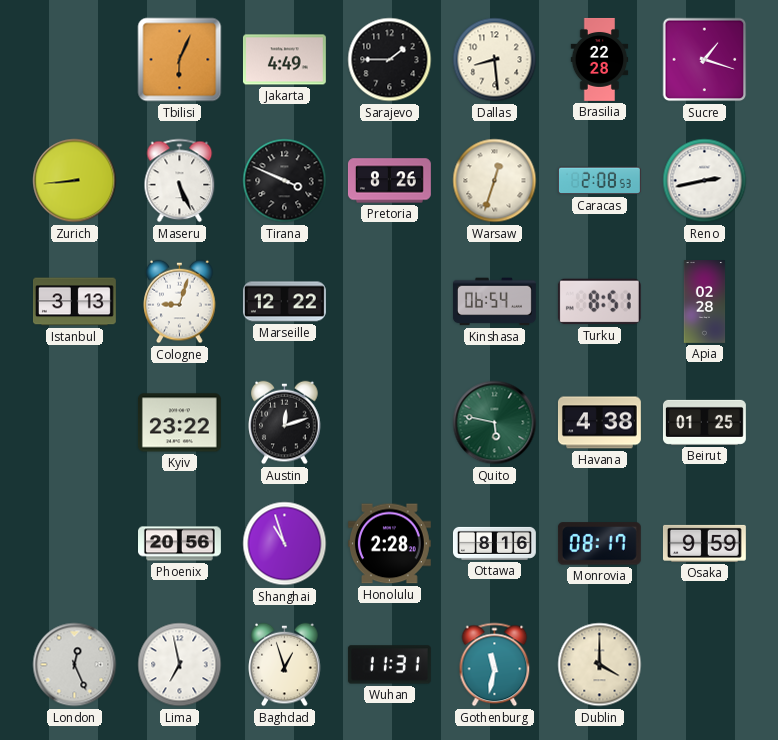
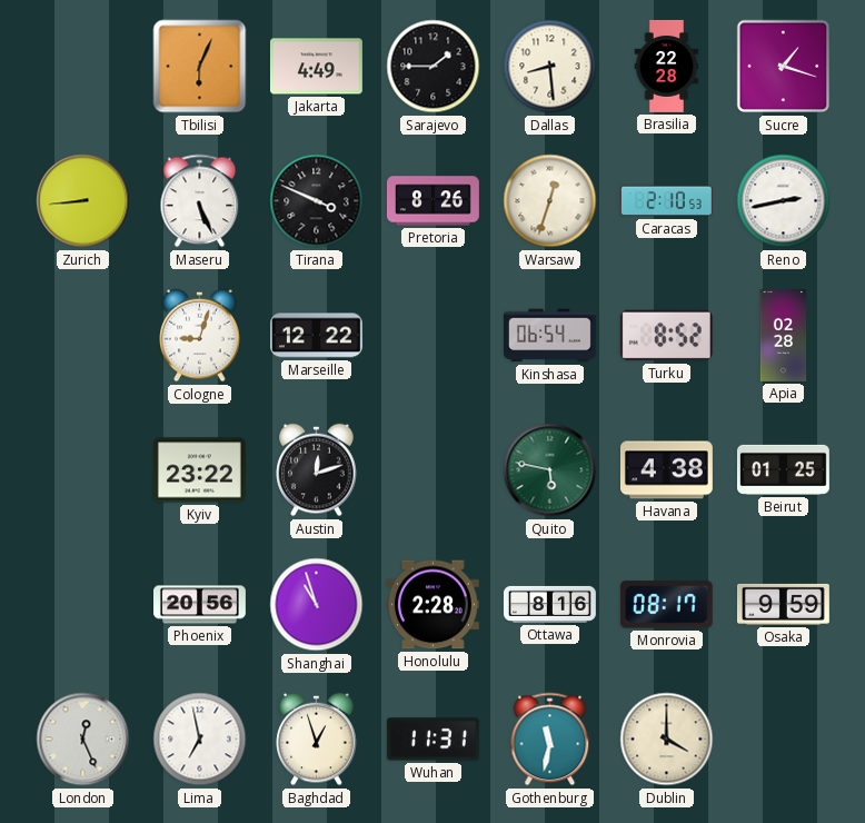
Caracas: 2:08 -> 2:10
Istanbul: 3:13 -> none
Turku: 8:51 -> 8:52
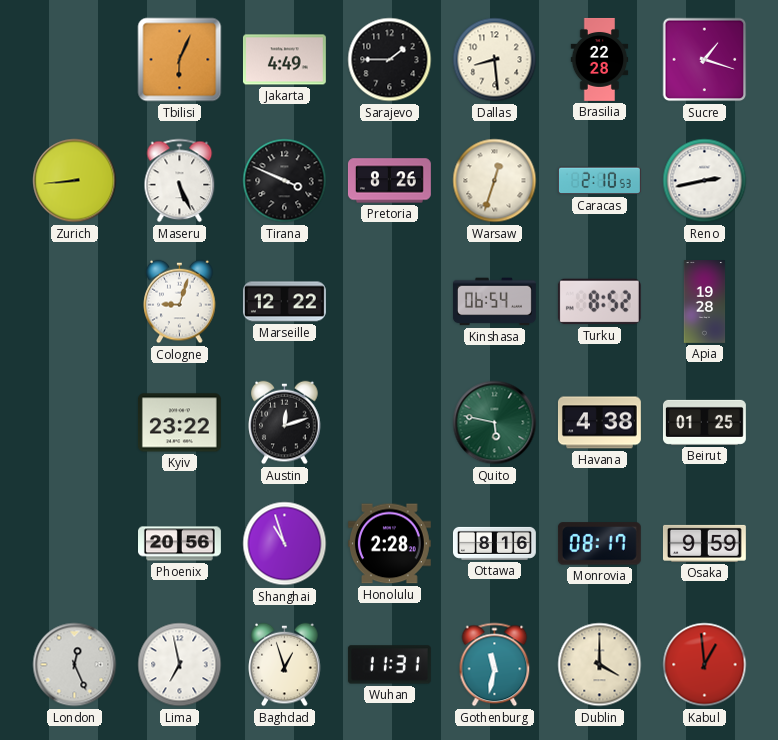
Apia: 02:28 -> 19:28
Kabul: none -> 12:59
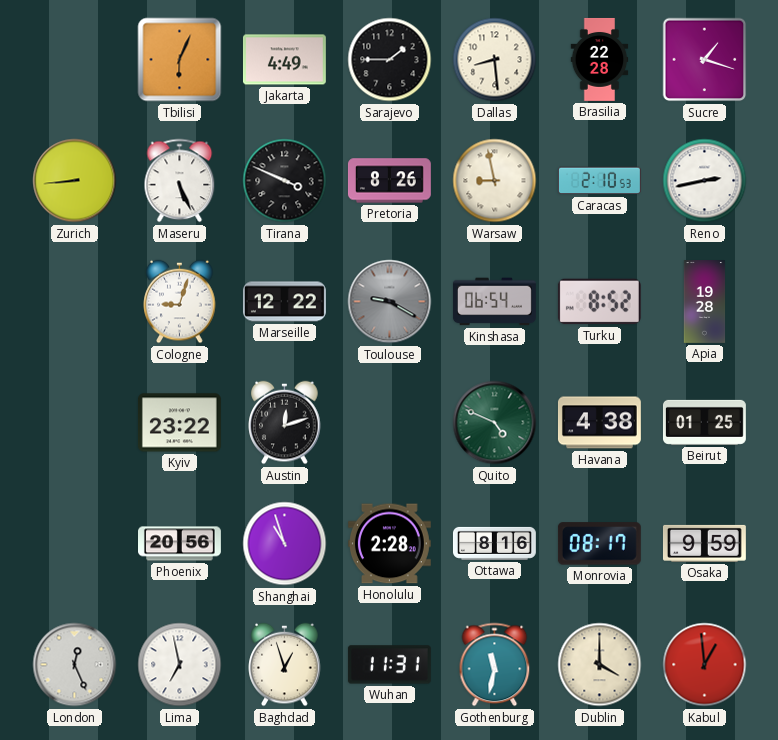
Warsaw: 12:33 -> 8:58
Toulouse: none -> 9:20
Quito: 5:47 -> 4:49
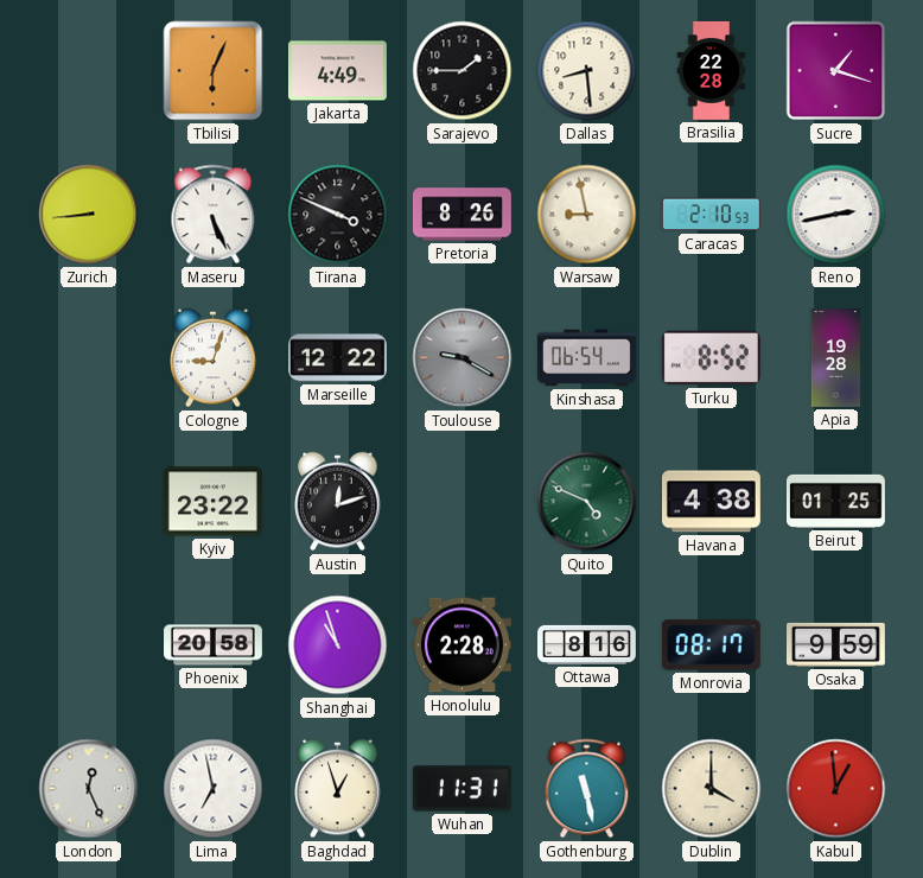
Phoenix: 20:56 -> 20:58
Gothenburg: 11:32 -> 11:28
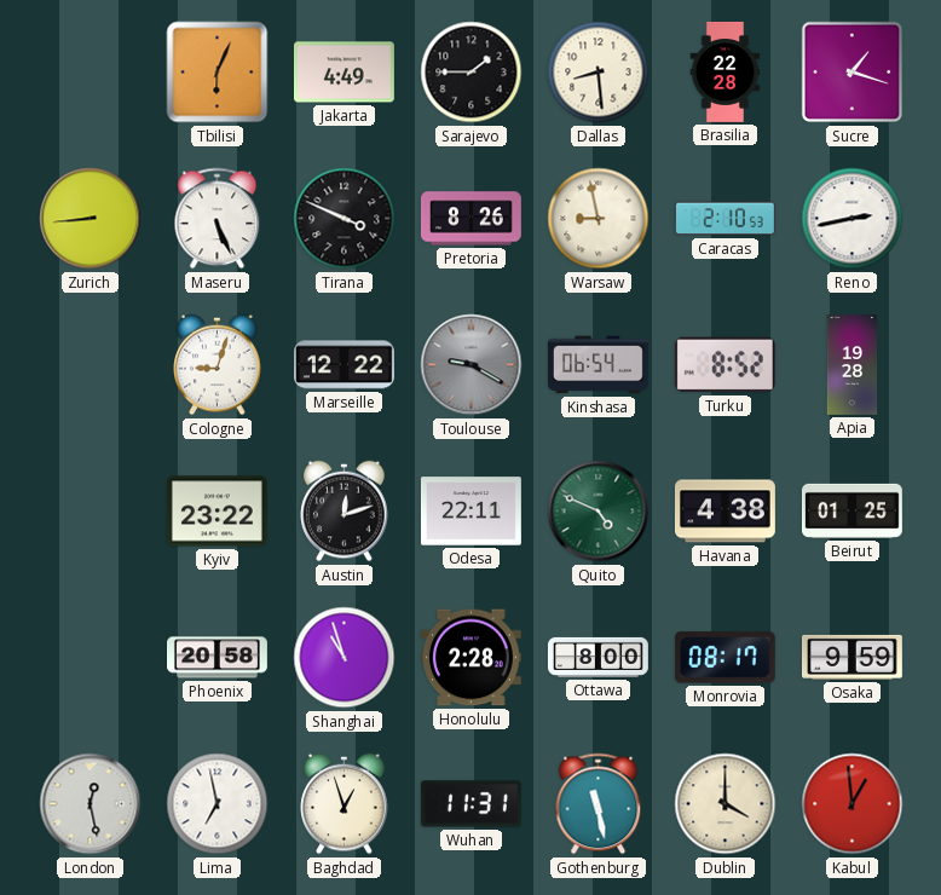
Odesa: none -> 22:11
Ottawa: 8:16 -> 8:00
London: 12:26 -> 12:28
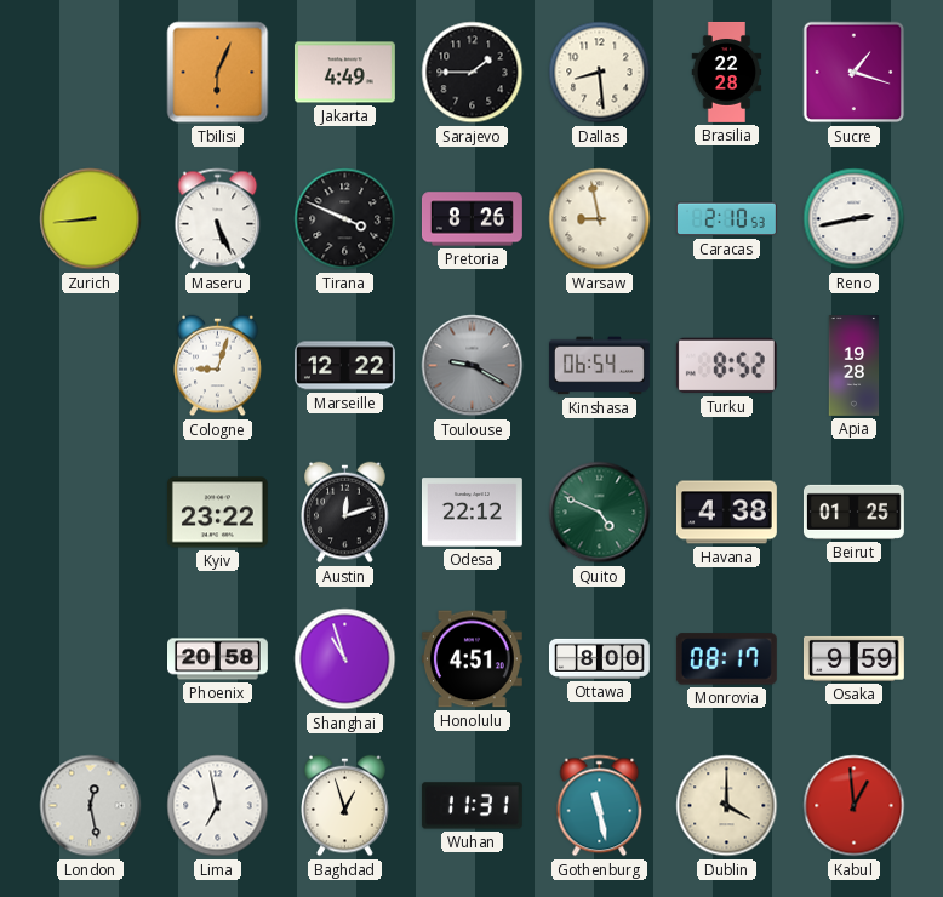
Odesa: 22:11 -> 22:12
Honolulu: 2:28 -> 4:51
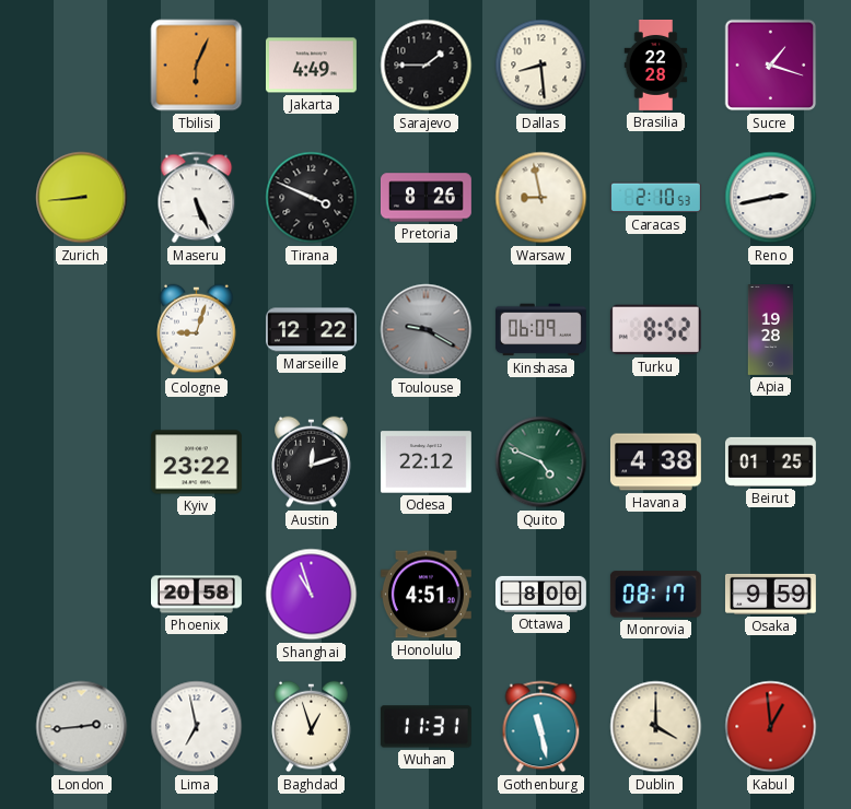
Kinshasa: 06:54 -> 06:09
London: 12:28 -> 2:44
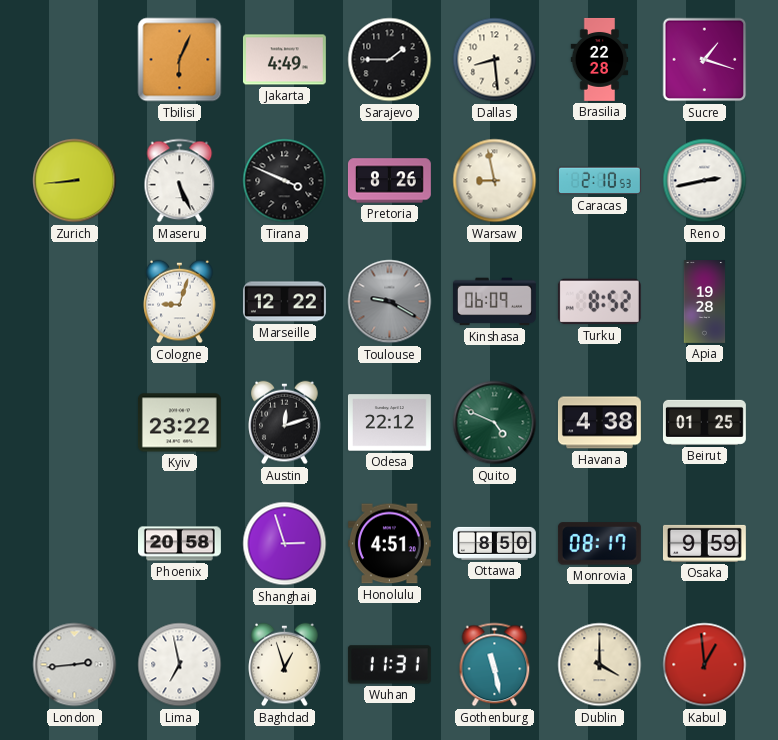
Shanghai: 10:57 -> 2:57
Ottawa: 8:00 -> 8:50
